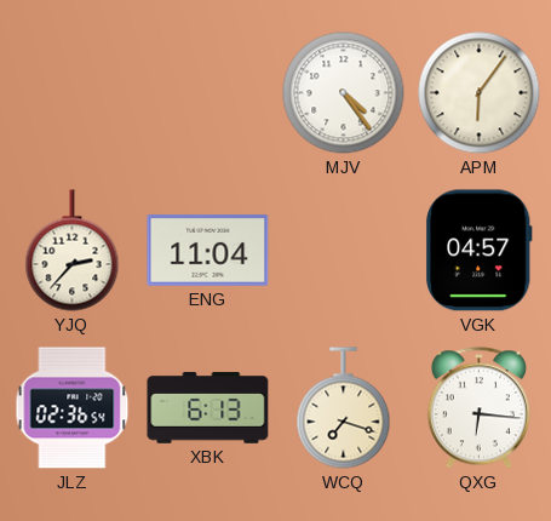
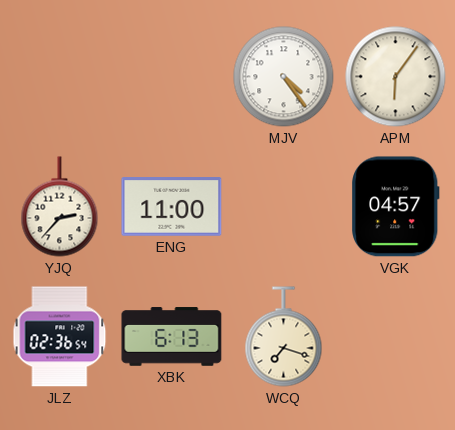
ENG: 11:04 -> 11:00
QXG: 6:16 -> none
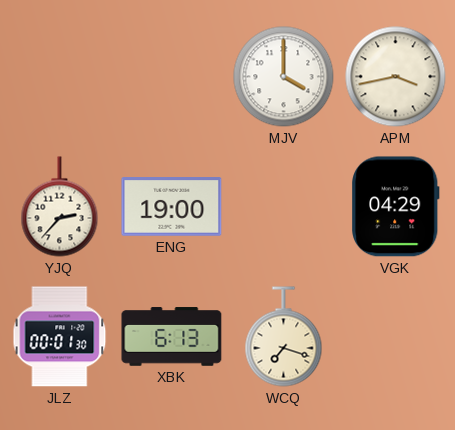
MJV: 4:24 -> 4:00
APM: 6:06 -> 3:43
ENG: 11:00 -> 19:00
VGK: 04:57 -> 04:29
JLZ: 02:36 -> 00:01
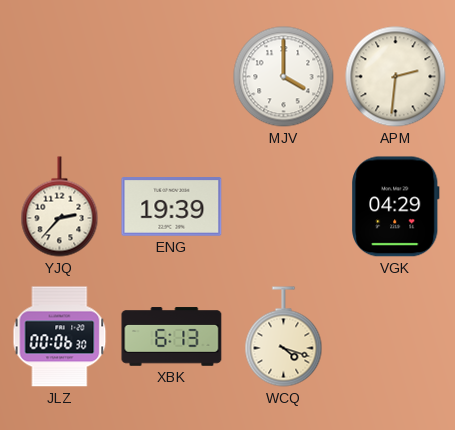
APM: 3:43 -> 2:31
ENG: 19:00 -> 19:39
JLZ: 00:01 -> 00:06
WCQ: 7:18 -> 4:18
